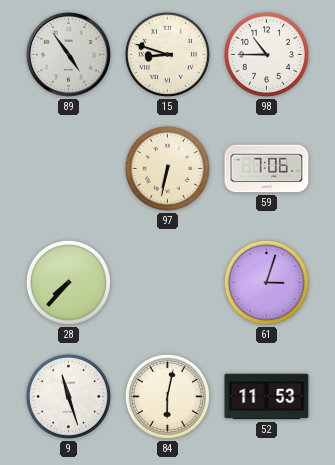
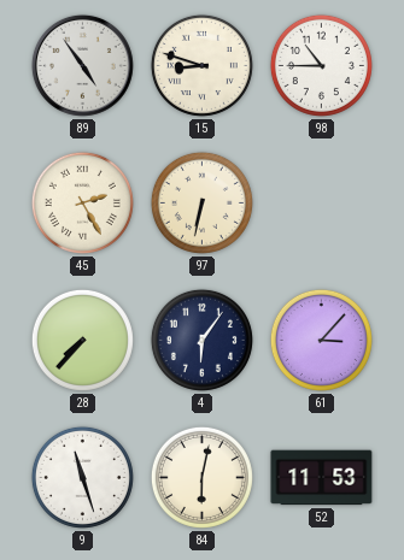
45: none -> 2:25
59: 7:06 -> none
4: none -> 6:06
61: 3:03 -> 3:07
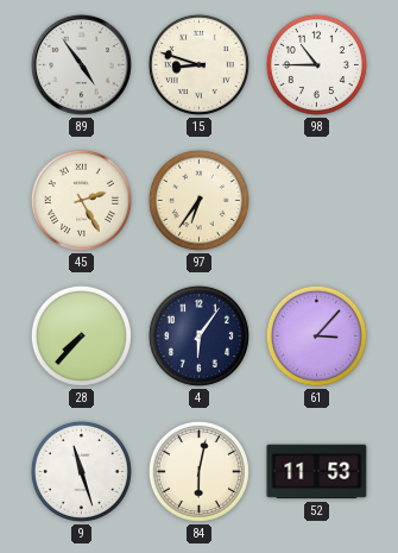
97: 6:32 -> 6:36
